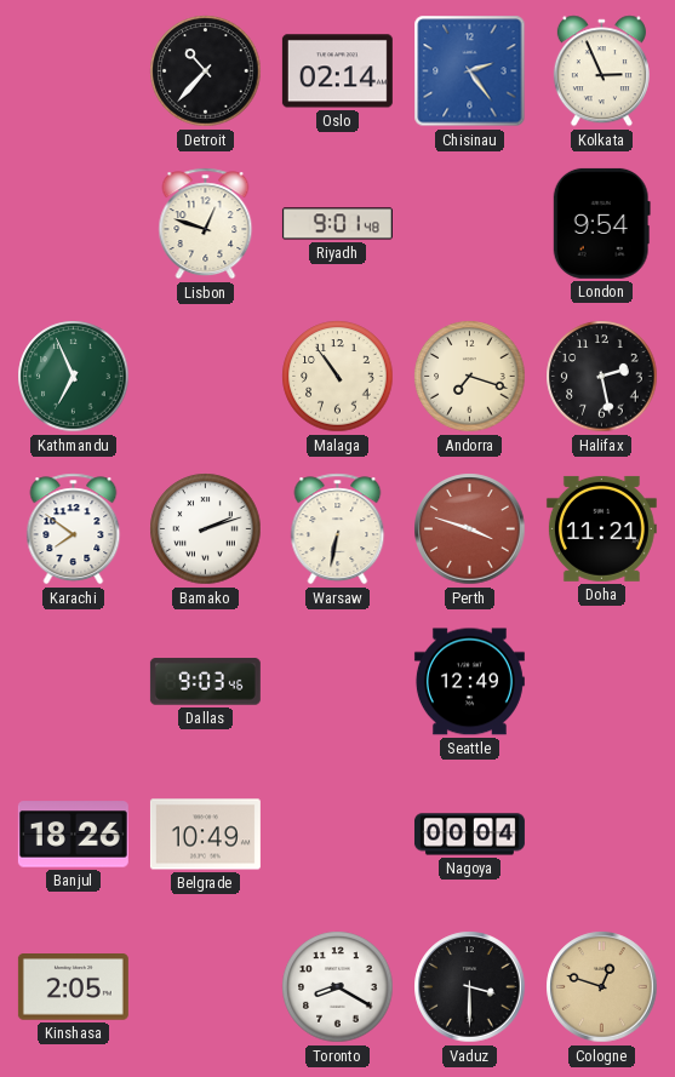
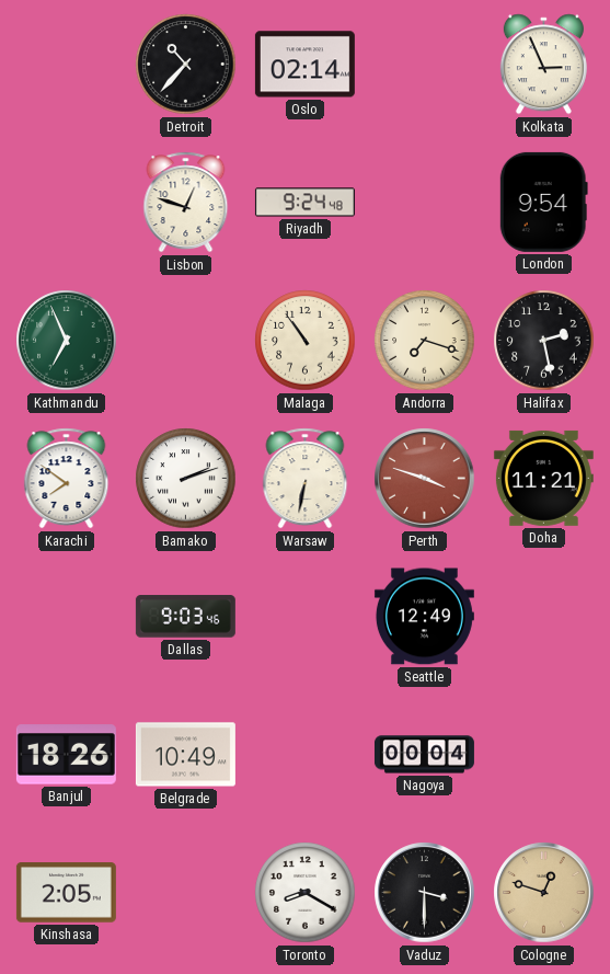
Chisinau: 2:24 -> none
Riyadh: 9:01 -> 9:24
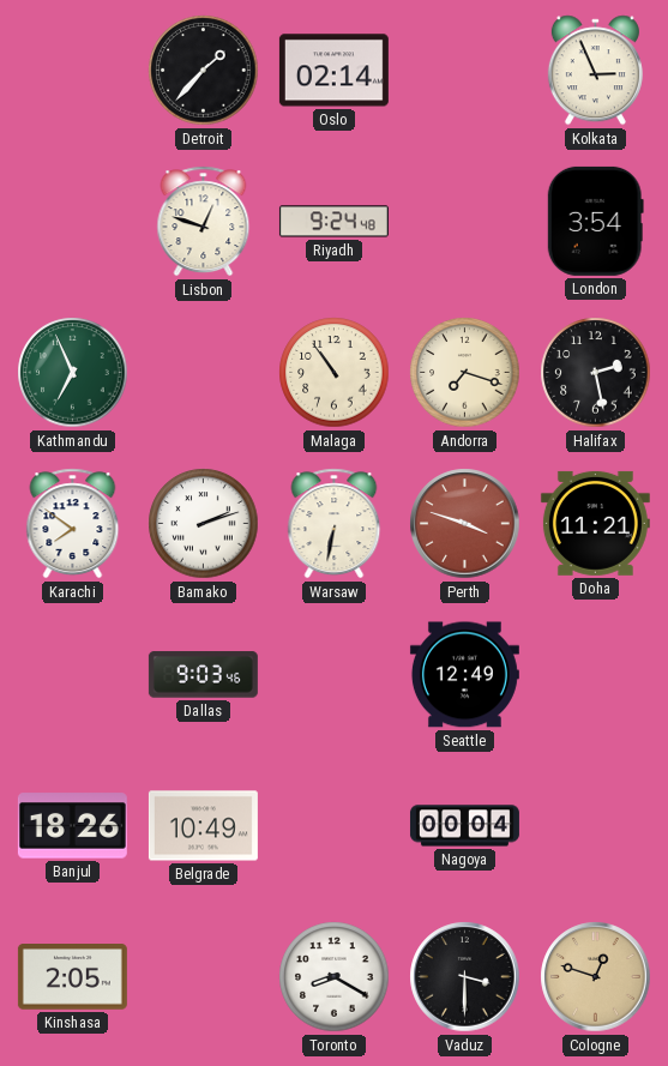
Detroit: 10:37 -> 1:37
London: 9:54 -> 3:54
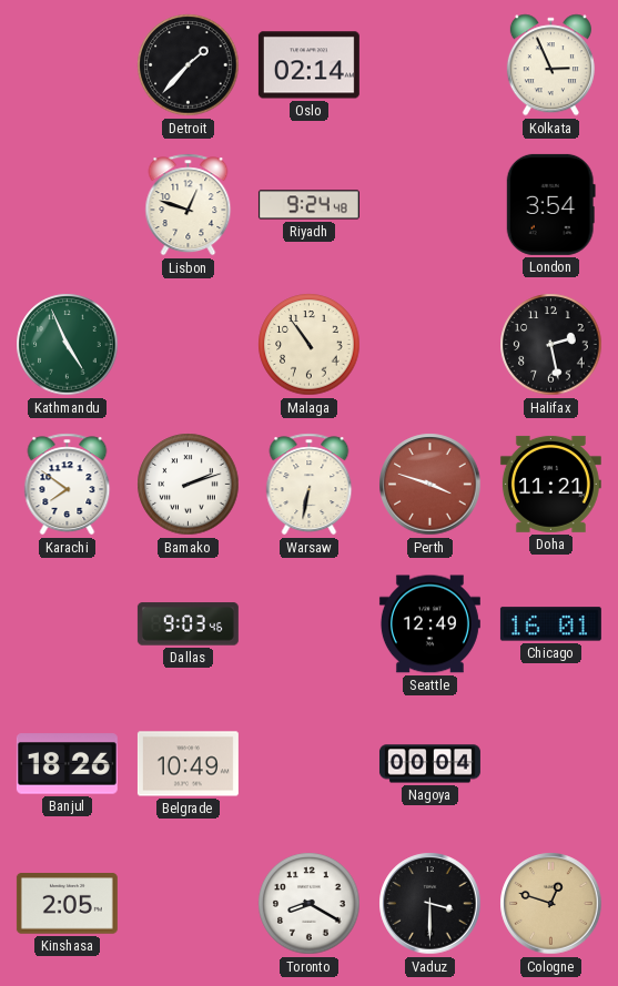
Kathmandu: 6:56 -> 4:56
Andorra: 7:18 -> none
Chicago: none -> 16:01
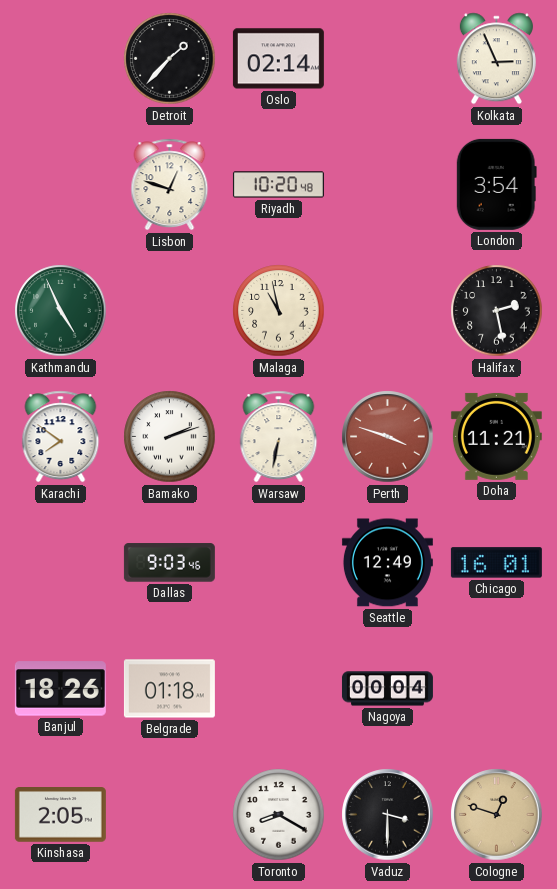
Riyadh: 9:24 -> 10:20
Malaga: 10:54 -> 10:58
Belgrade: 10:49 -> 01:18
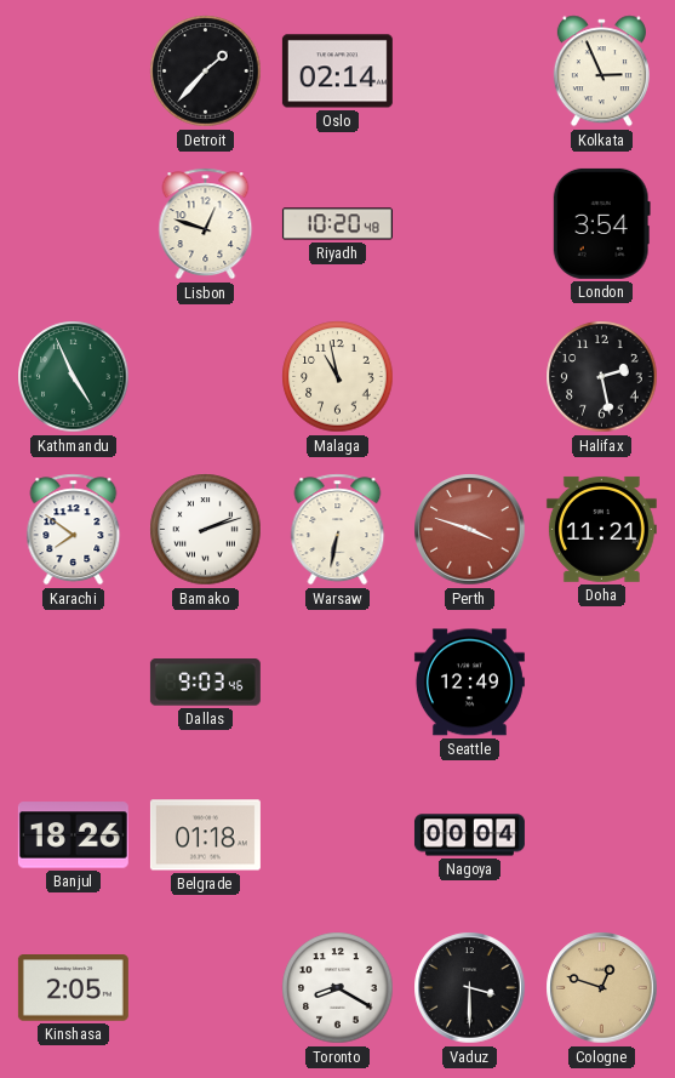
Chicago: 16:01 -> none
